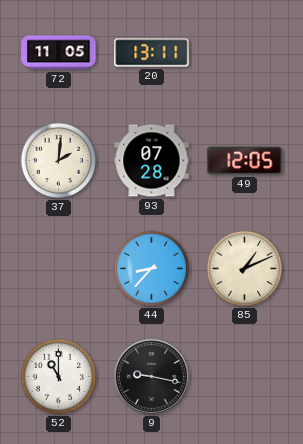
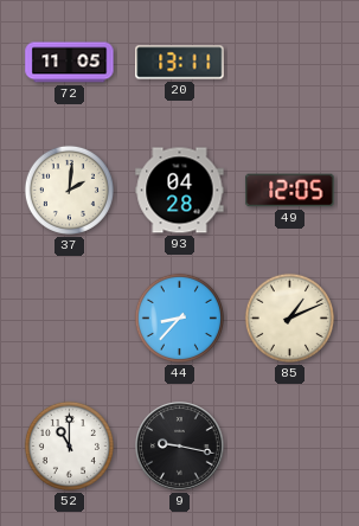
93: 07:28 -> 04:28
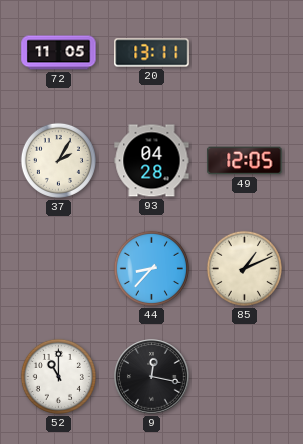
37: 2:01 -> 2:05
9: 9:17 -> 12:17
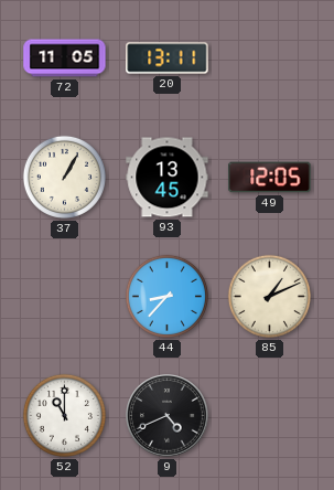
37: 2:05 -> 1:05
93: 04:28 -> 13:45
9: 12:17 -> 4:41
